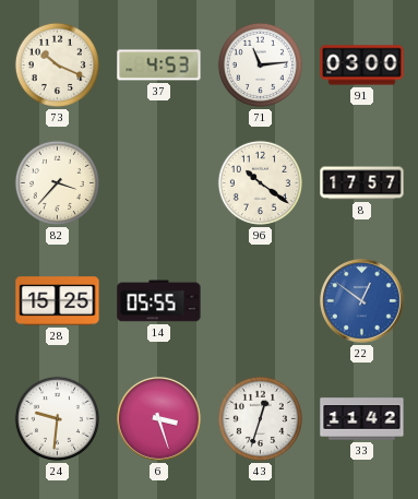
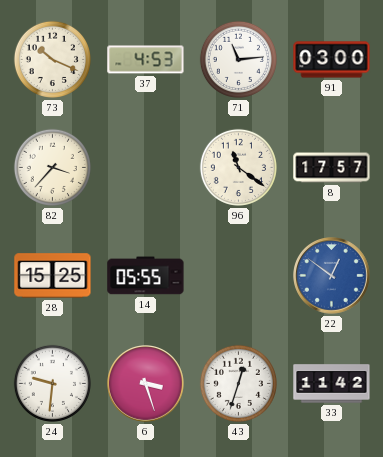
96: 10:21 -> 11:21
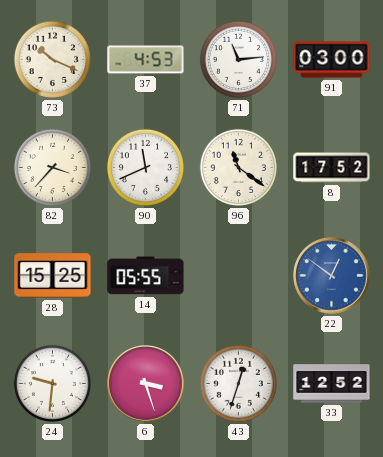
90: none -> 11:41
8: 17:57 -> 17:52
33: 11:42 -> 12:52
